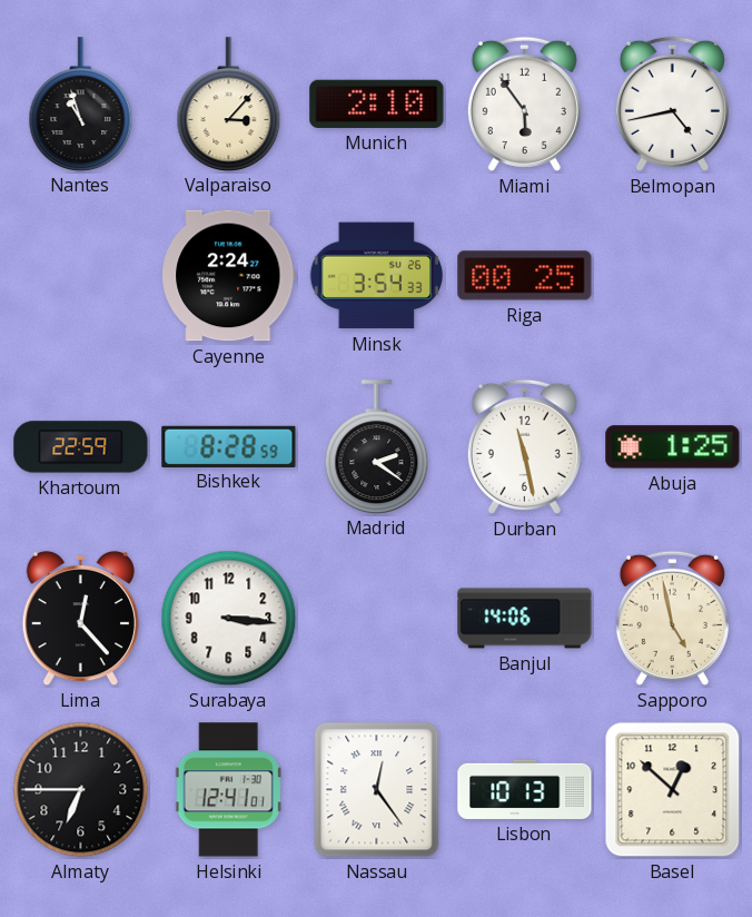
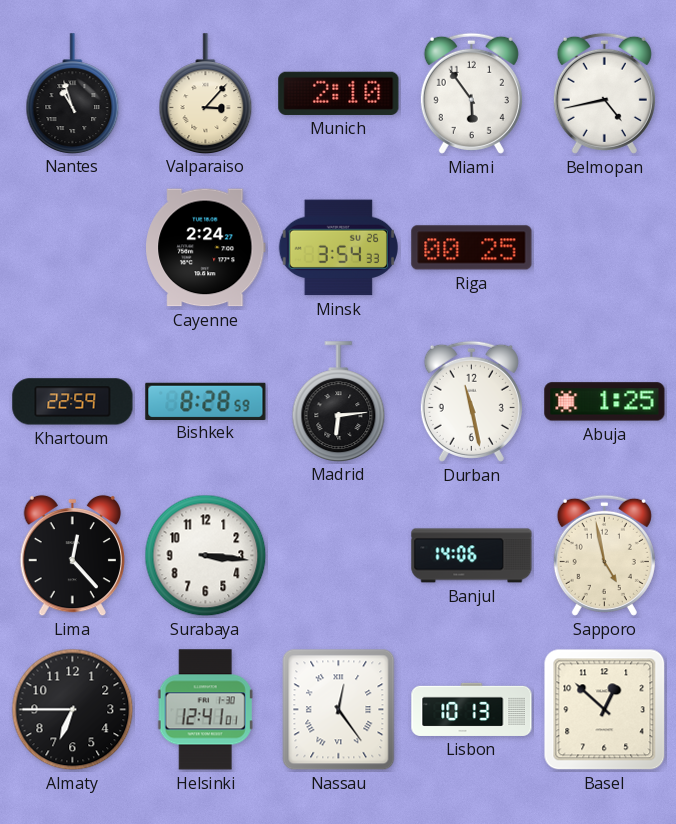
Madrid: 2:21 -> 6:14
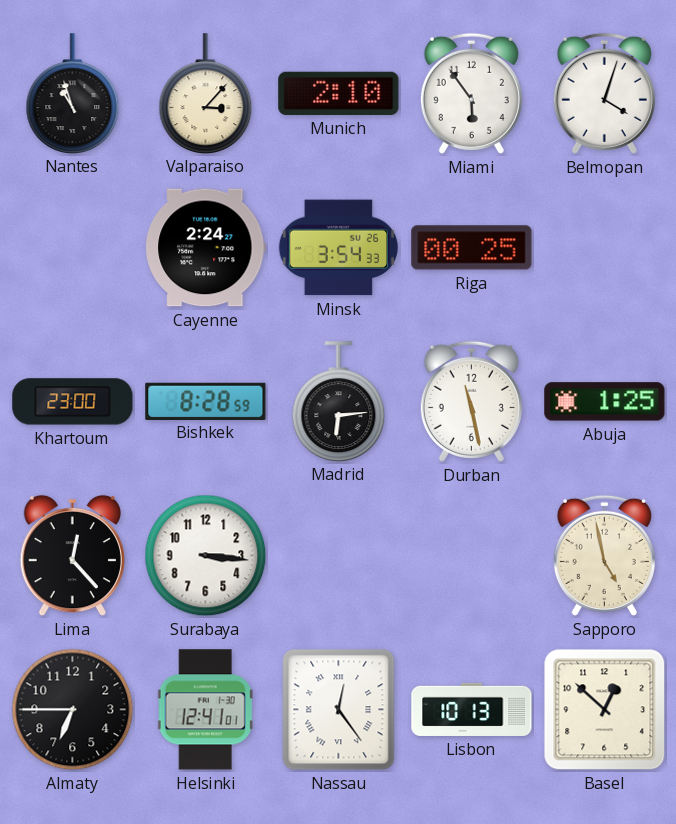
Belmopan: 4:43 -> 4:03
Khartoum: 22:59 -> 23:00
Banjul: 14:06 -> none
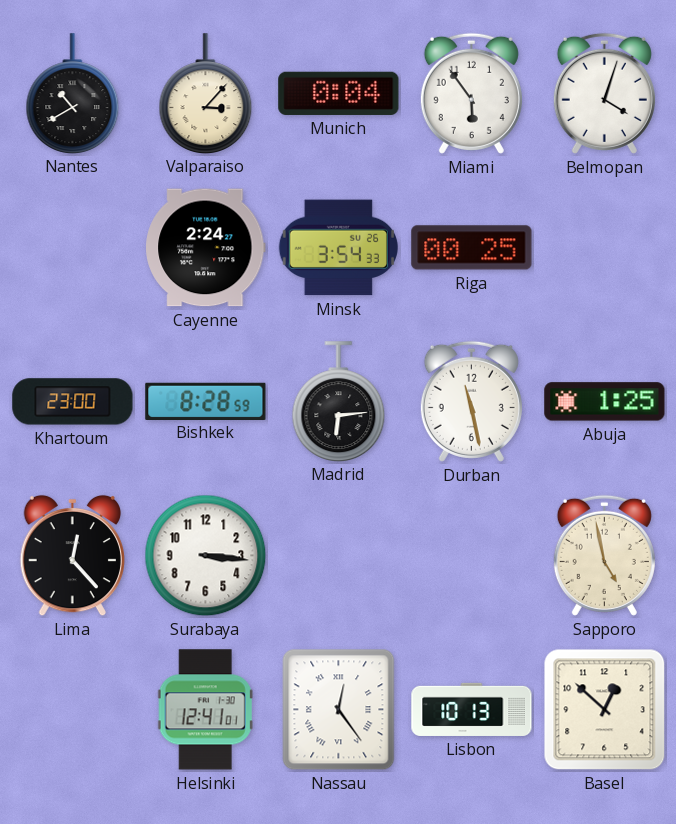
Nantes: 10:57 -> 10:40
Munich: 2:10 -> 0:04
Almaty: 6:45 -> none
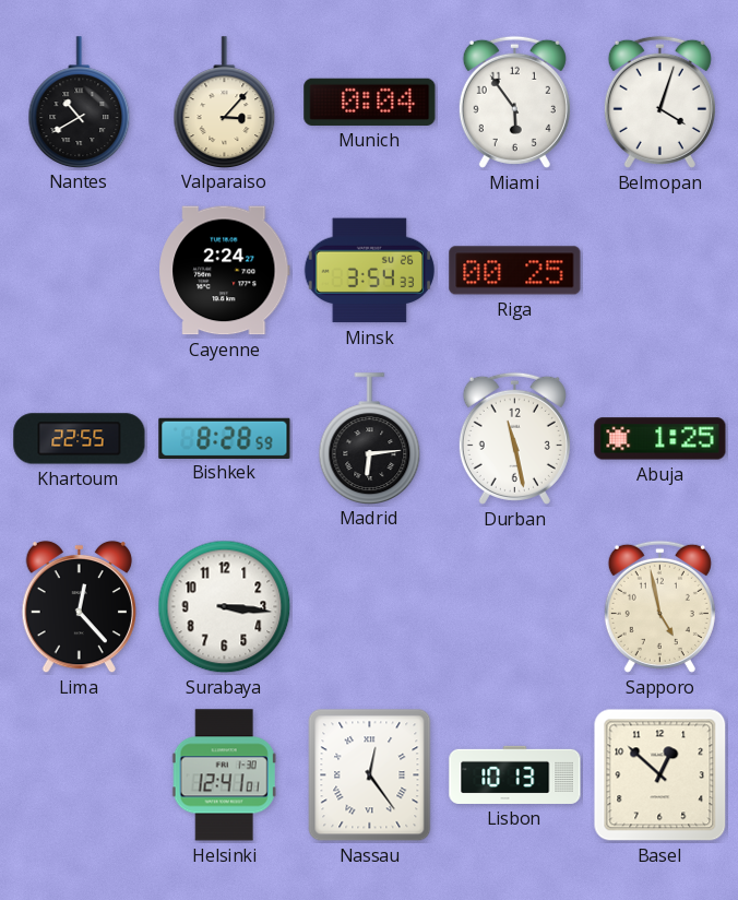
Khartoum: 23:00 -> 22:55
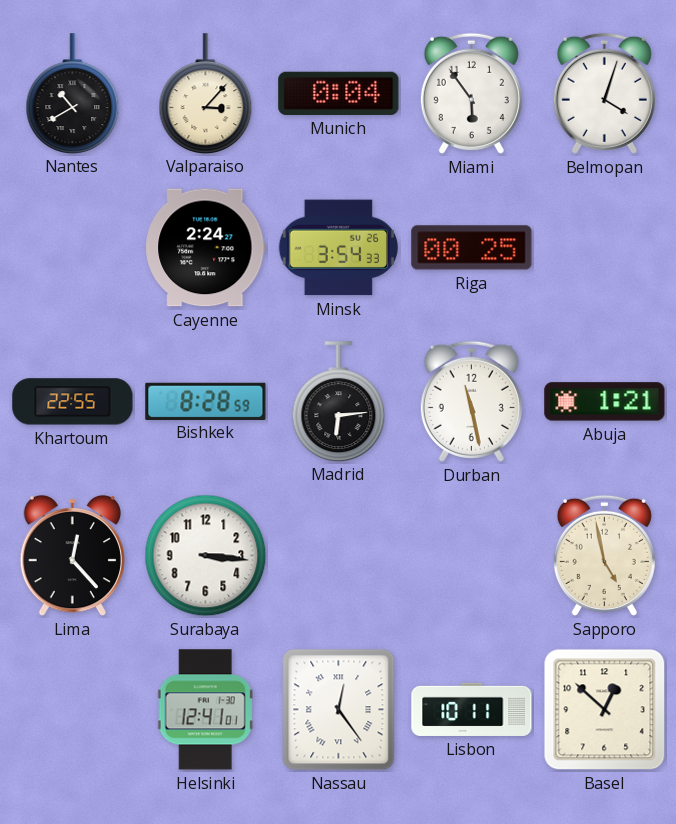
Abuja: 1:25 -> 1:21
Lisbon: 10:13 -> 10:11
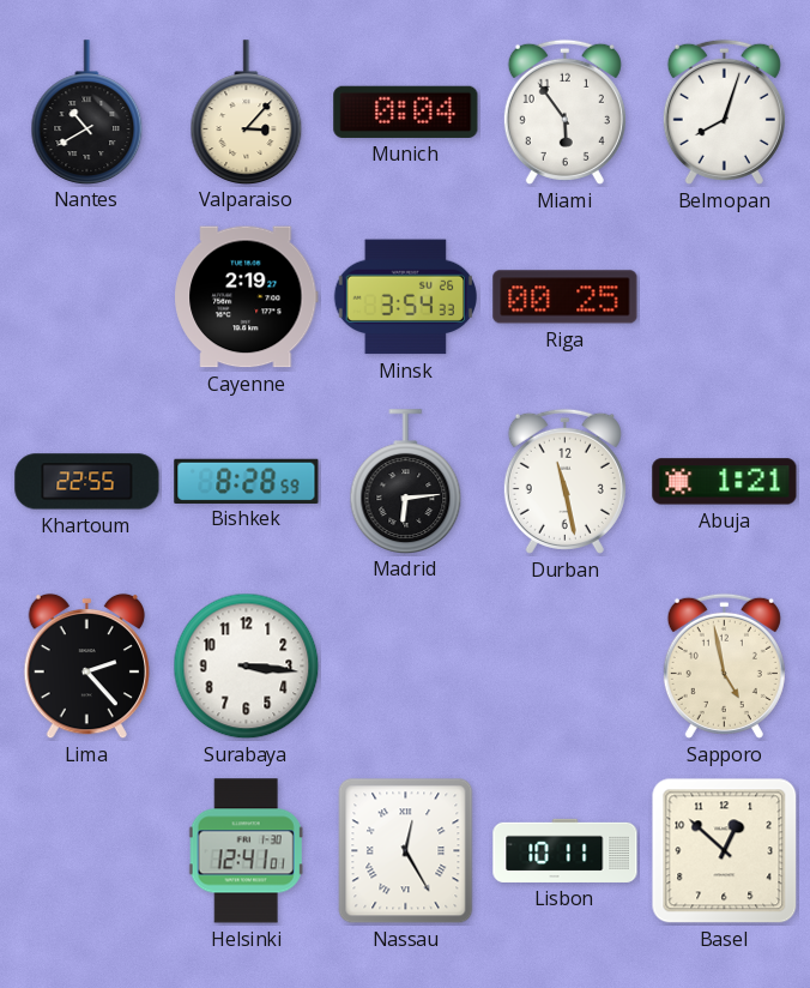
Belmopan: 4:03 -> 8:03
Cayenne: 2:24 -> 2:19
Lima: 12:23 -> 2:23
Nassau: 12:24 -> 12:25
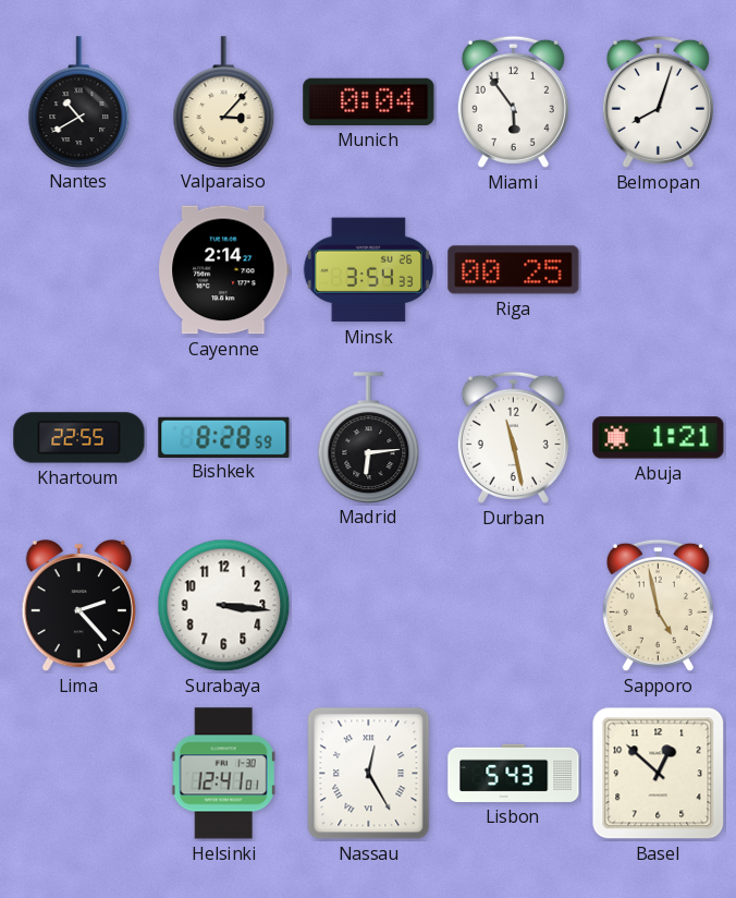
Cayenne: 2:19 -> 2:14
Lisbon: 10:11 -> 5:43
